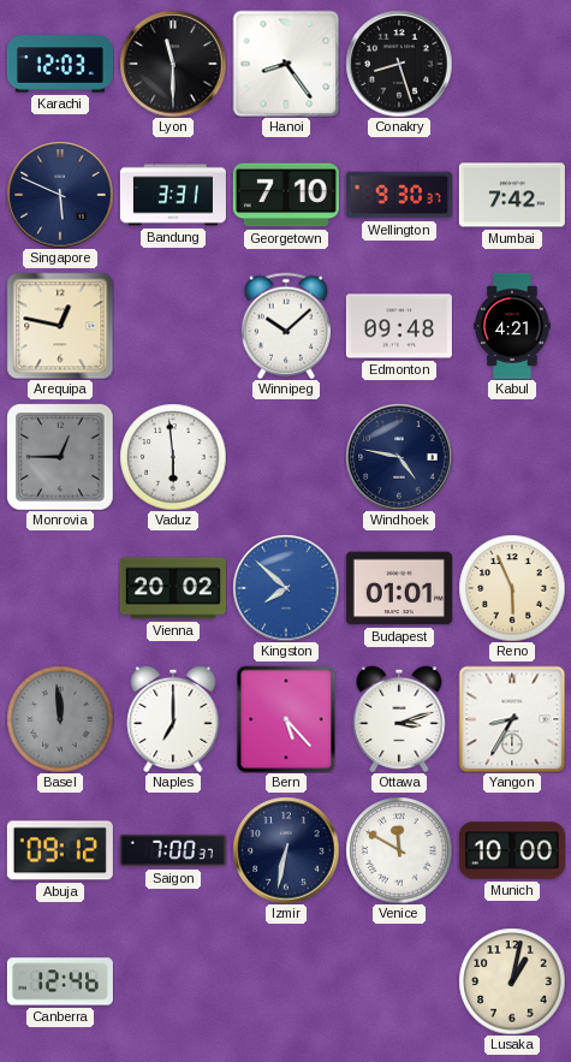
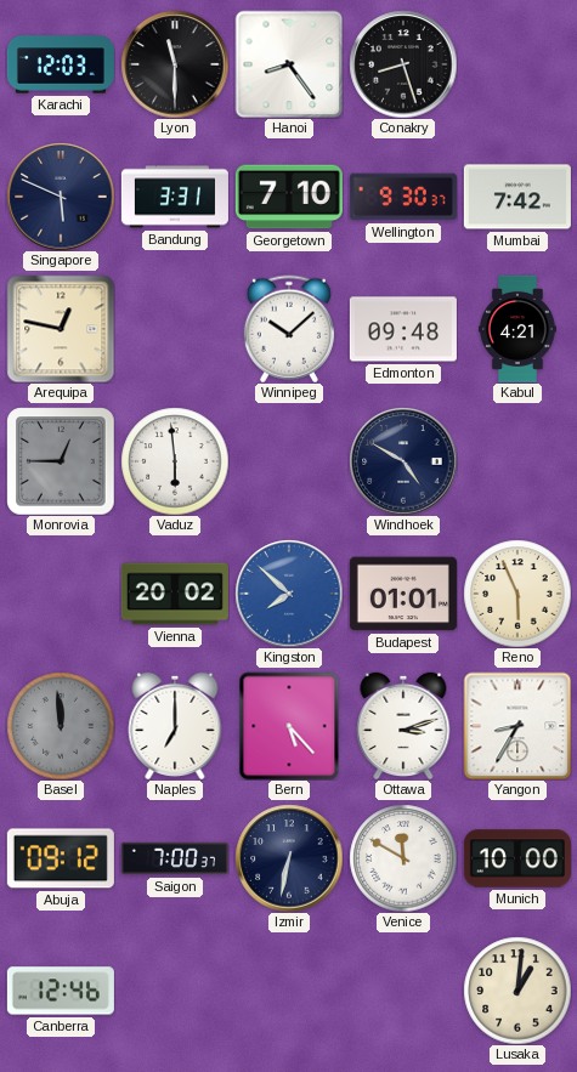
Windhoek: 4:47 -> 4:50
Lusaka: 1:02 -> 1:01
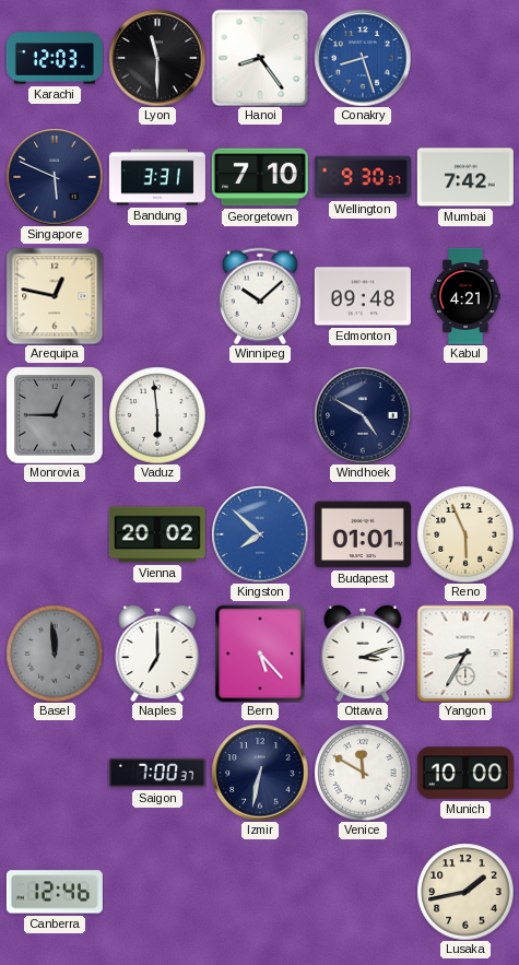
Conakry dial: black -> blue
Abuja: 09:12 -> none
Lusaka: 1:01 -> 1:43
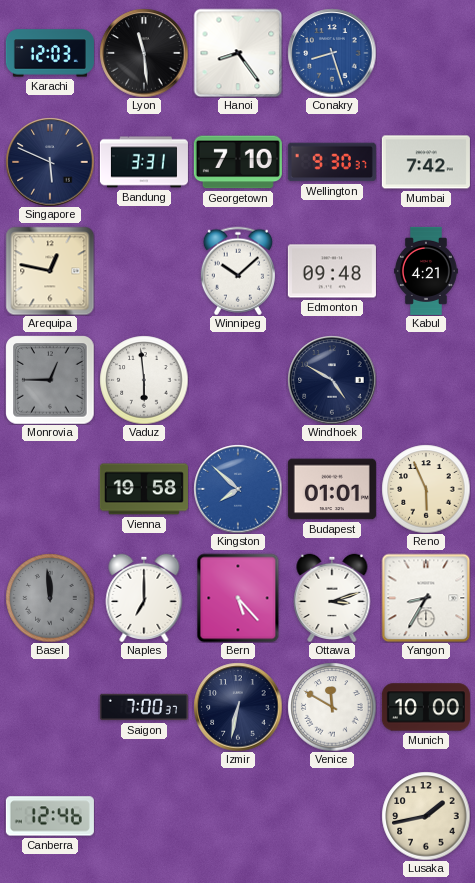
Lyon: 11:30 -> 11:29
Vienna: 20:02 -> 19:58
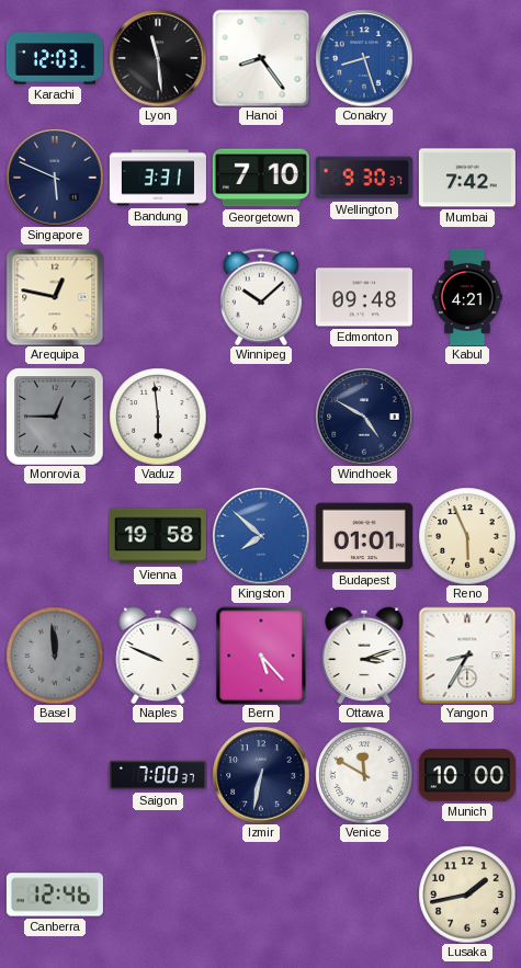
Naples: 7:00 -> 9:49
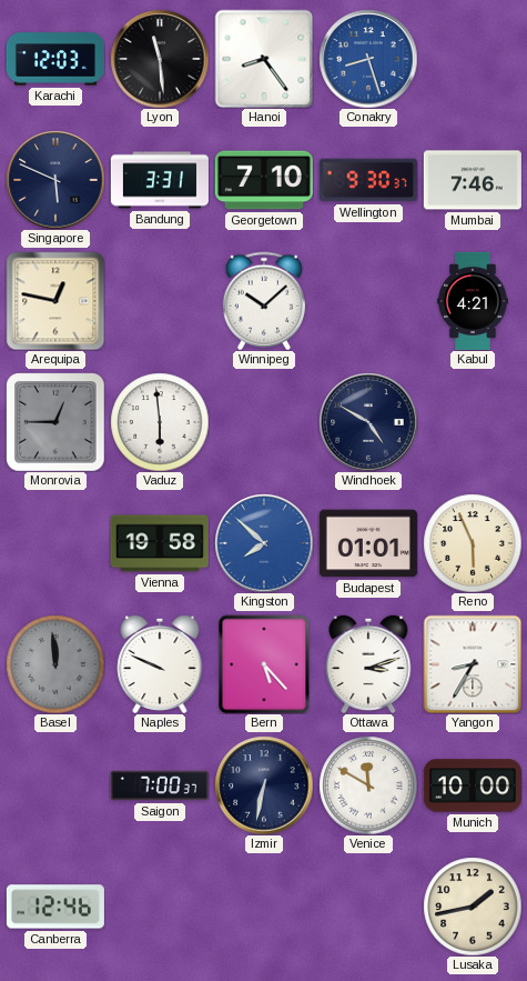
Mumbai: 7:42 -> 7:46
Edmonton: 09:48 -> none
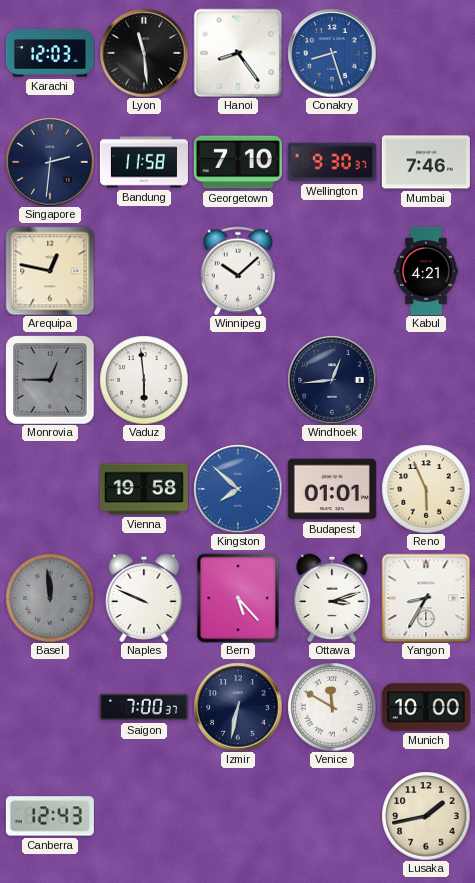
Singapore: 5:49 -> 2:31
Bandung: 3:31 -> 11:58
Windhoek: 4:50 -> 12:44
Canberra: 12:46 -> 12:43
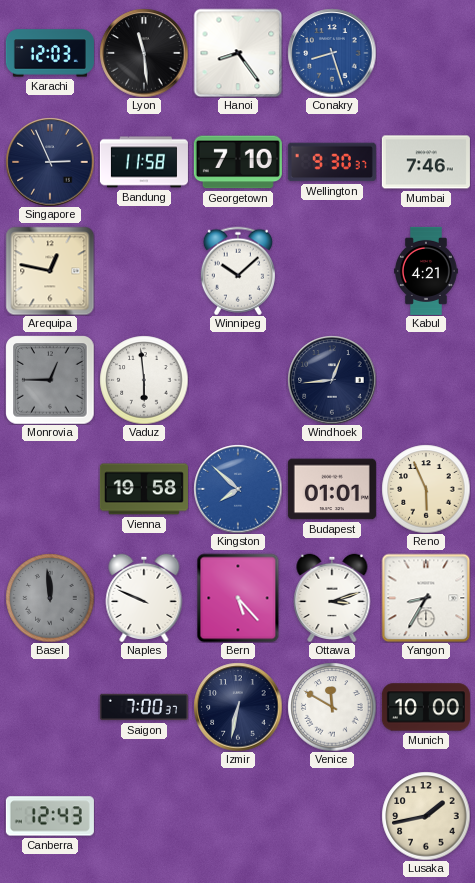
Singapore: 2:31 -> 2:56
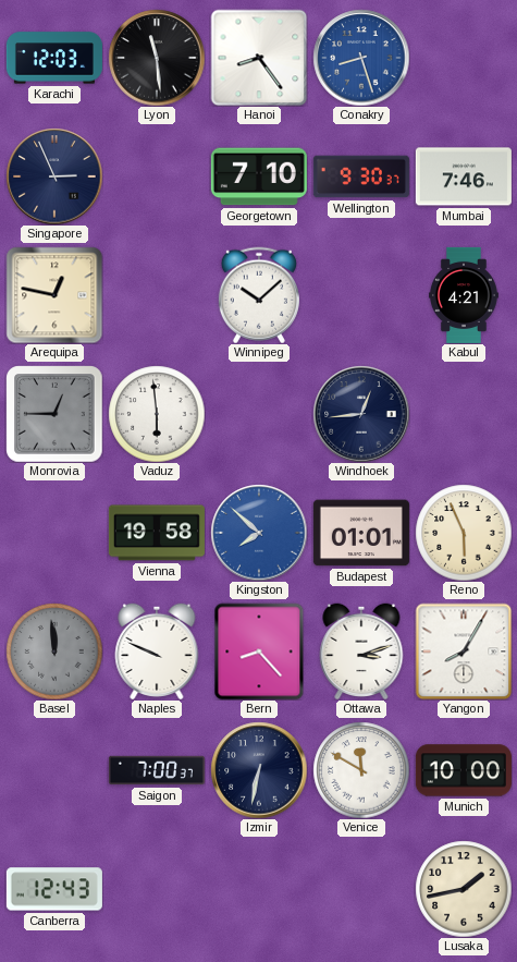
Bandung: 11:58 -> none
Bern: 5:23 -> 8:23
Yangon: 8:35 -> 8:05
